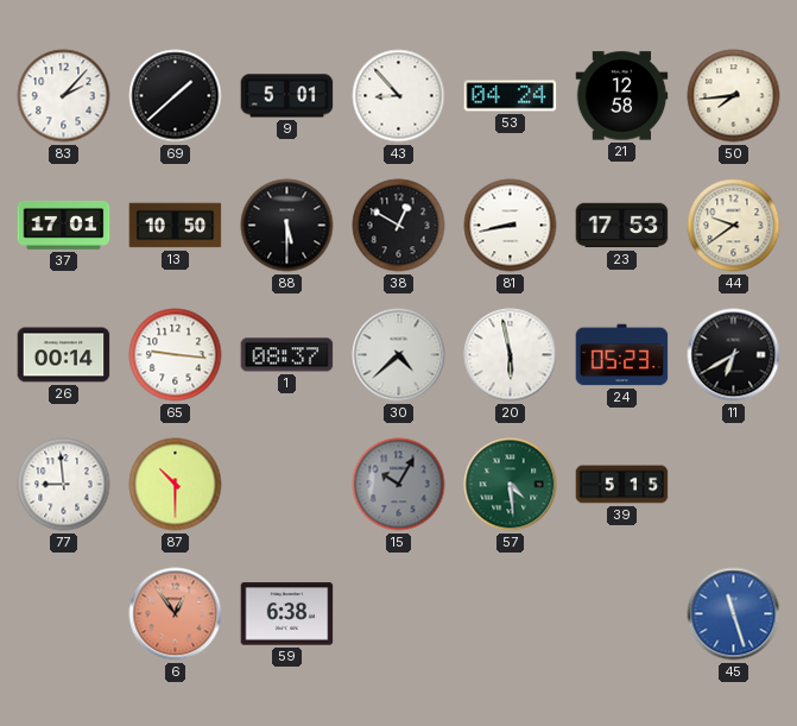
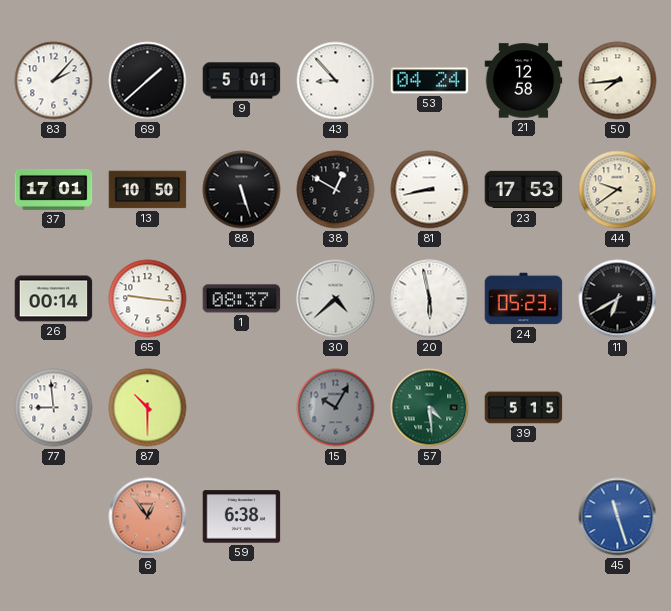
88: 5:30 -> 5:27
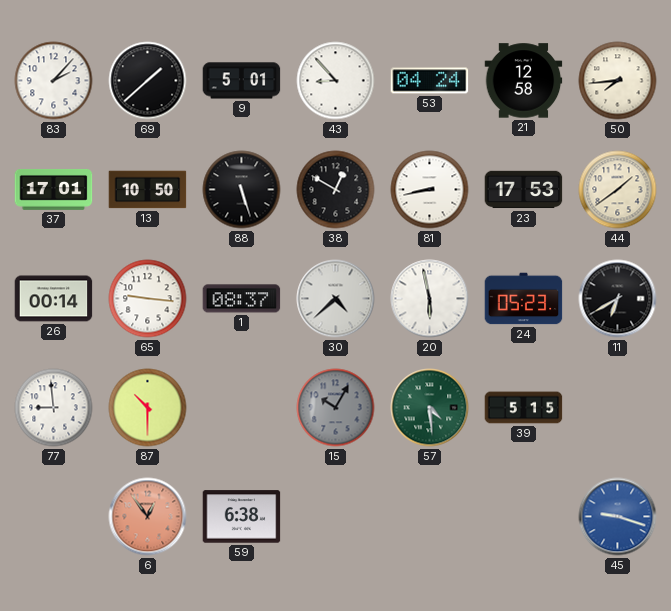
44: 9:39 -> 1:39
45: 11:27 -> 9:18
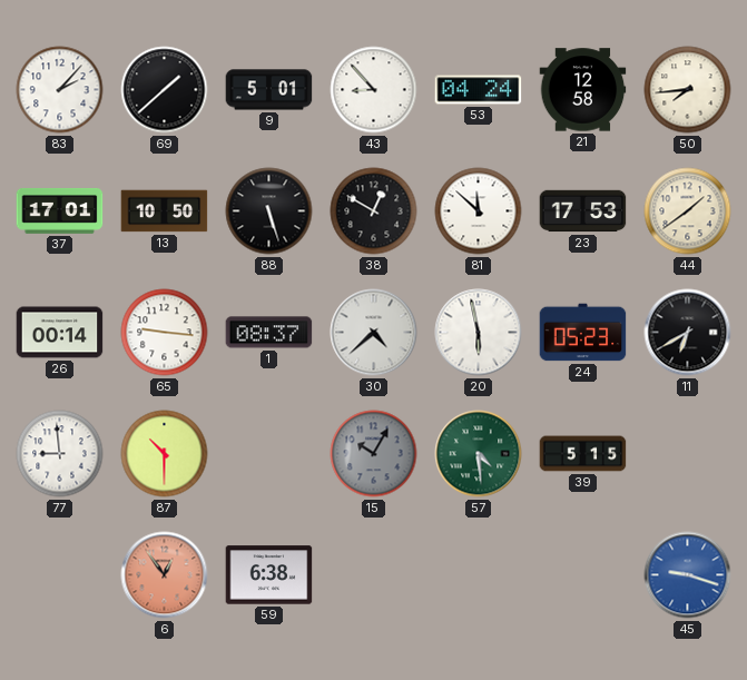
81: 8:43 -> 11:52
